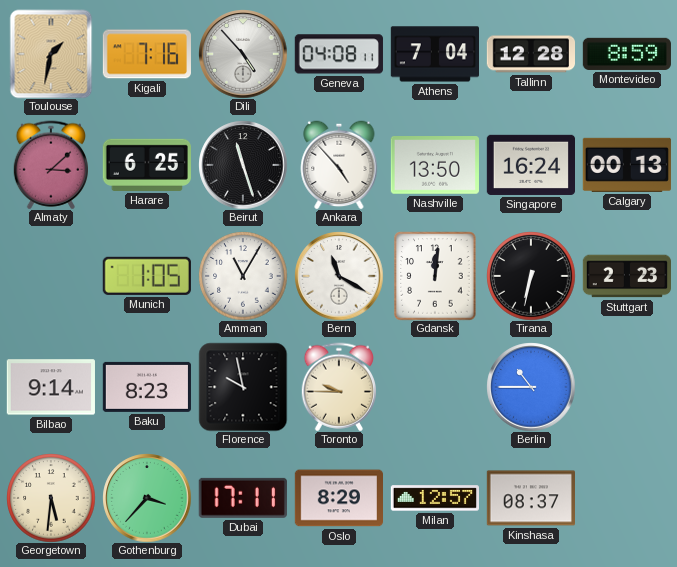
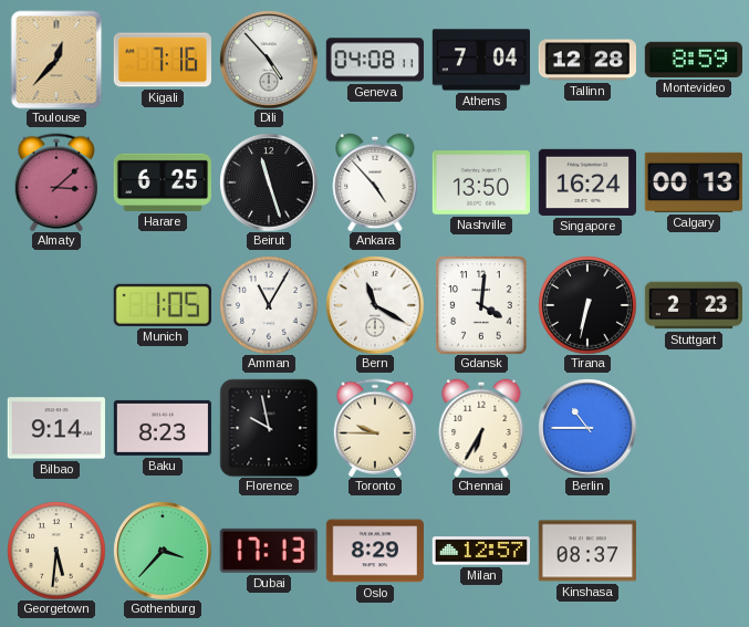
Toulouse: 1:32 -> 12:37
Gdansk: 12:01 -> 4:01
Chennai: none -> 6:35
Dubai: 17:11 -> 17:13
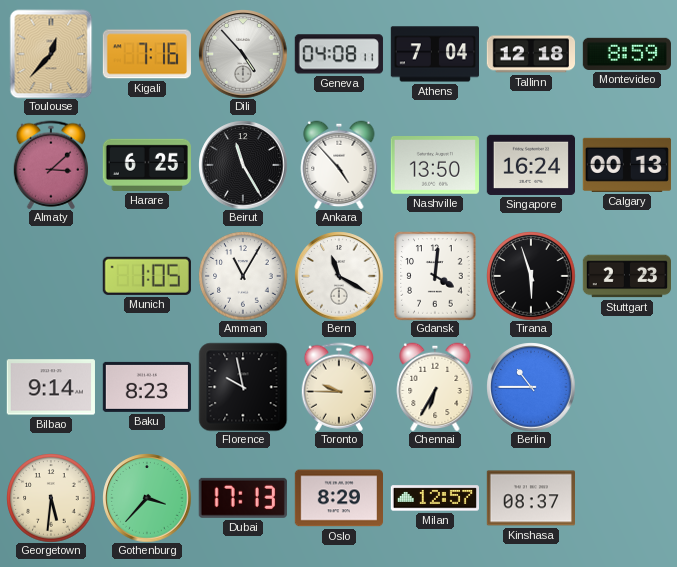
Tallinn: 12:28 -> 12:18
Beirut: 11:27 -> 11:25
Tirana: 6:32 -> 5:57
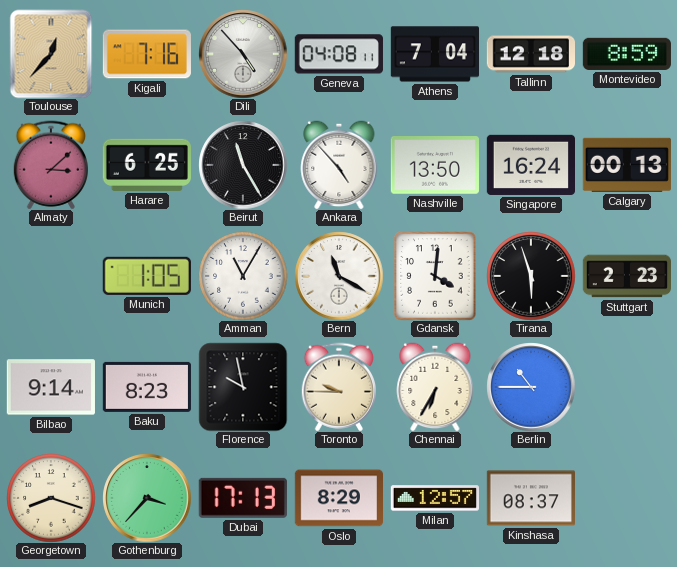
Georgetown: 5:31 -> 8:18
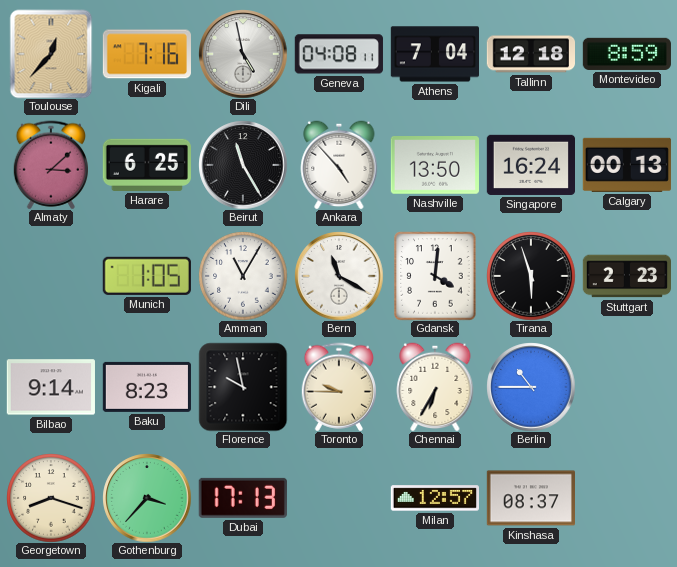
Dili: 4:53 -> 4:58
Oslo: 8:29 -> none
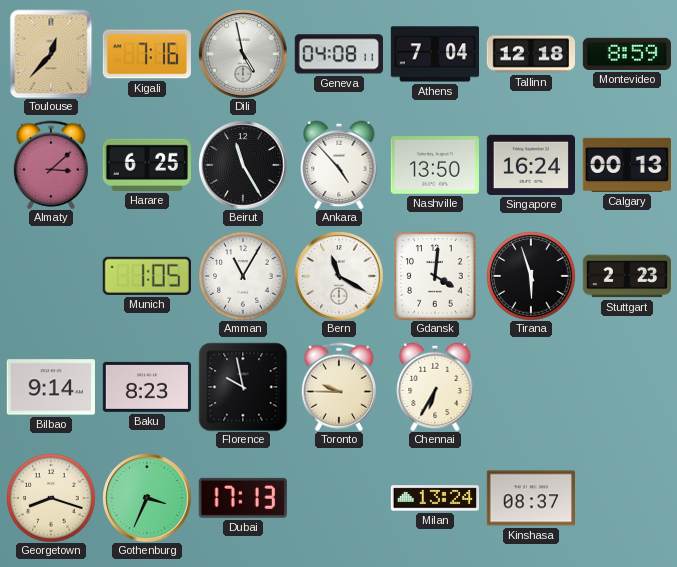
Berlin: 10:45 -> none
Gothenburg: 3:37 -> 3:34
Milan: 12:57 -> 13:24
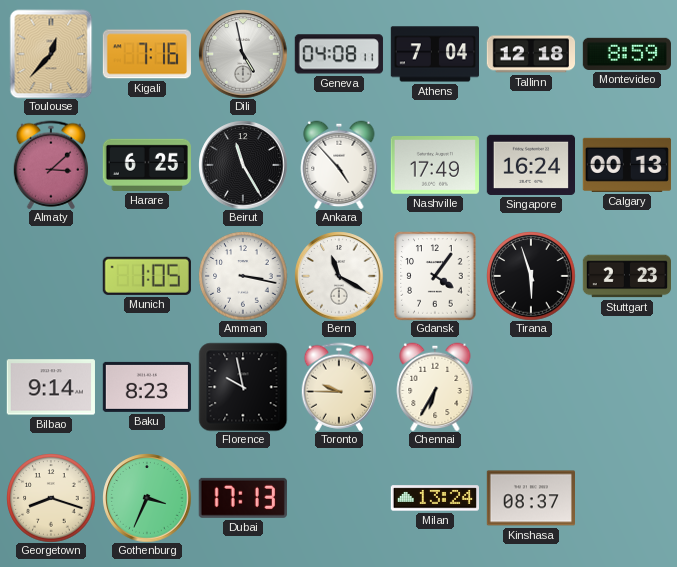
Nashville: 13:50 -> 17:49
Amman: 11:05 -> 3:17
Gdansk: 4:01 -> 4:06
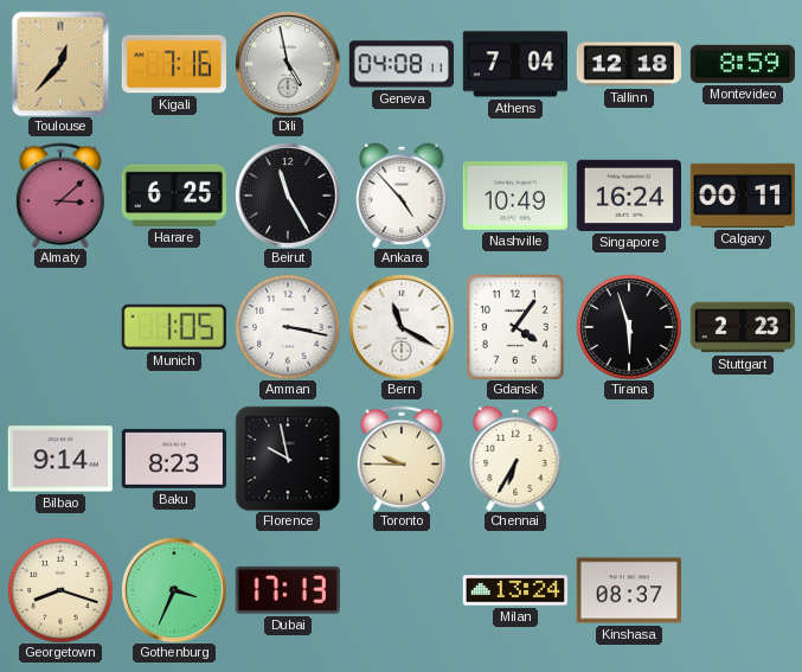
Nashville: 17:49 -> 10:49
Calgary: 00:13 -> 00:11
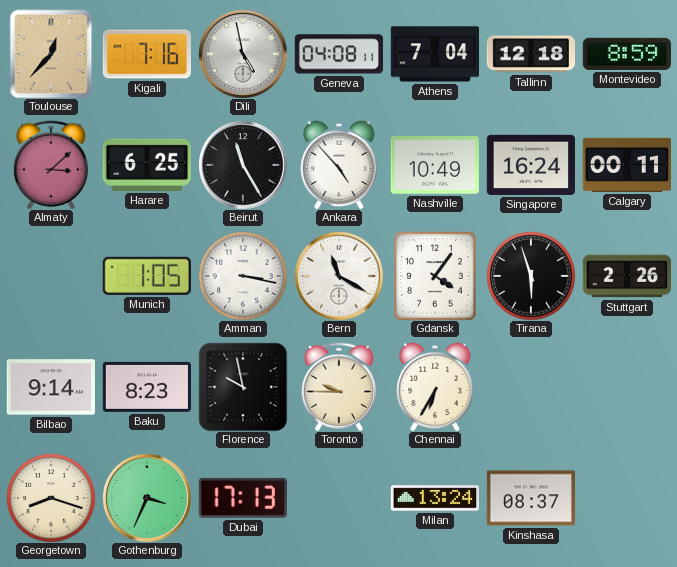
Stuttgart: 2:23 -> 2:26
